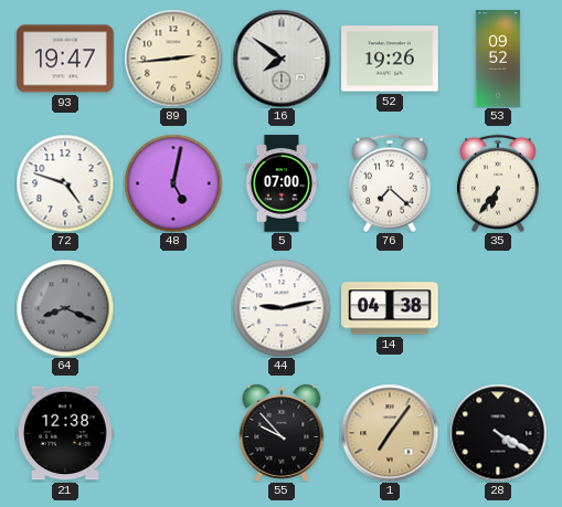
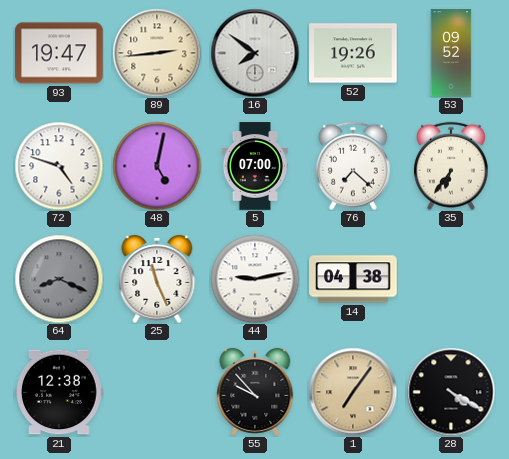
25: none -> 11:26
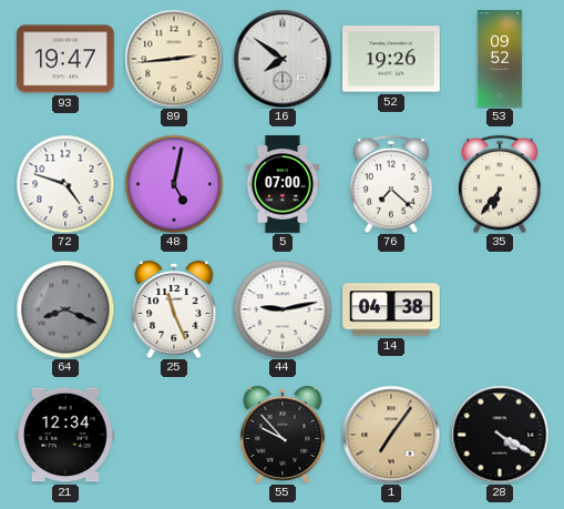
21: 12:38 -> 12:34
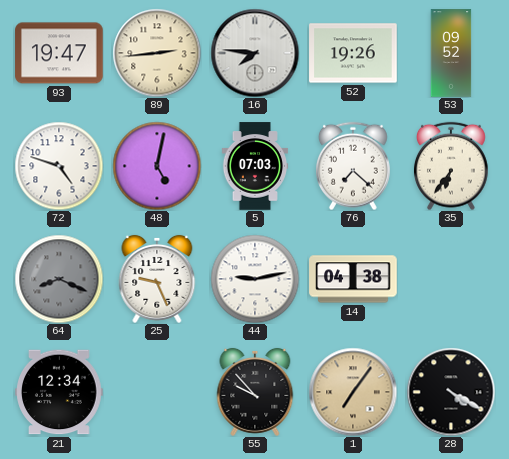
16: 7:51 -> 7:46
5: 07:00 -> 07:03
25: 11:26 -> 9:26
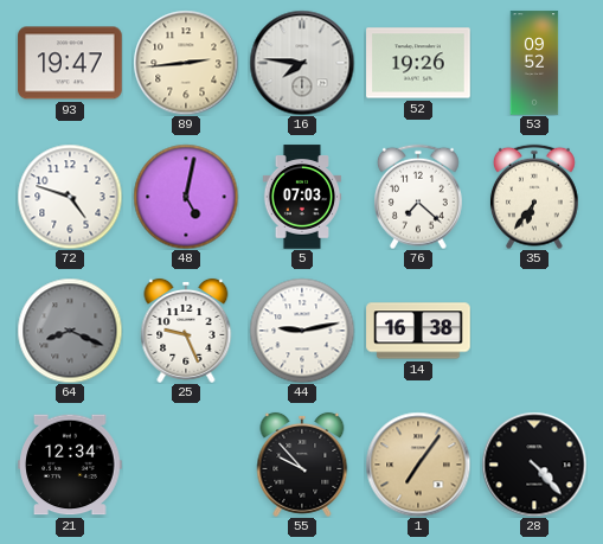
14: 04:38 -> 16:38
28: 4:20 -> 4:23
